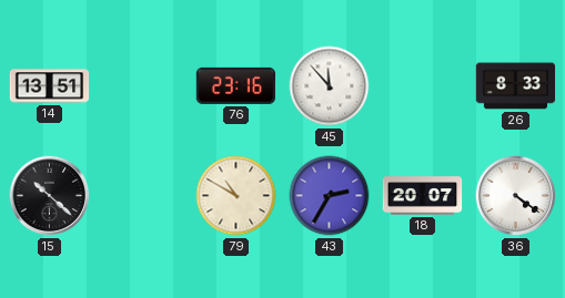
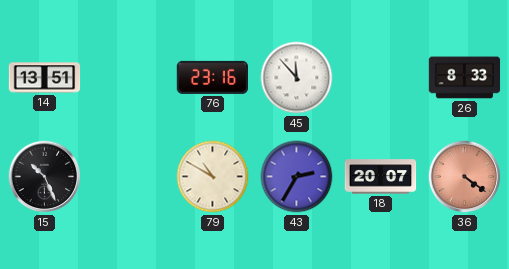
15: 10:22 -> 10:26
36 dial: white -> salmon
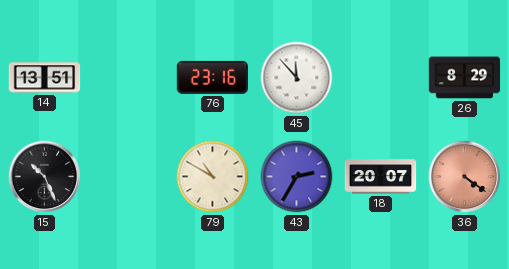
26: 8:33 -> 8:29
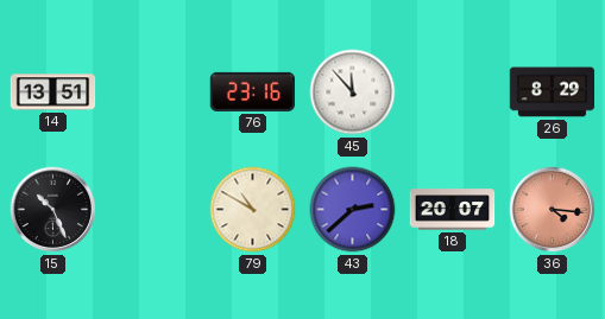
43: 2:35 -> 2:38
36: 4:21 -> 4:16
